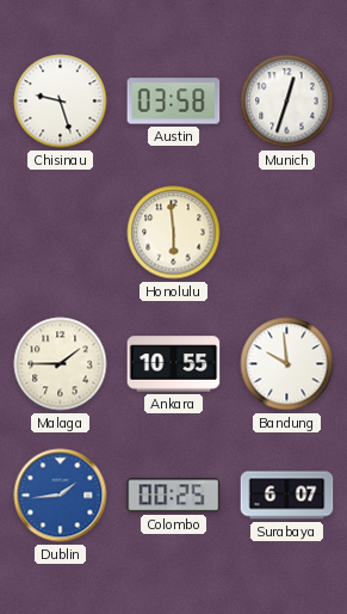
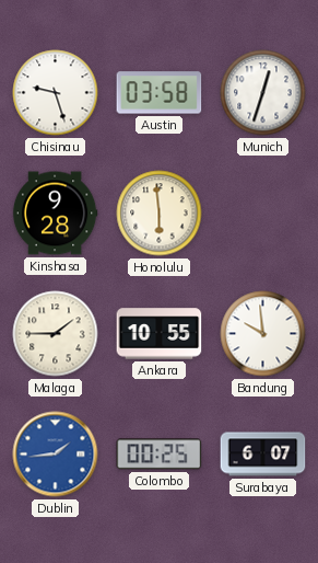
Kinshasa: none -> 9:28
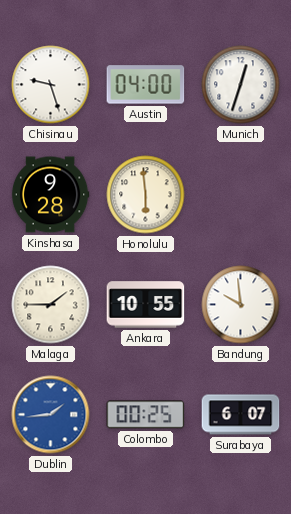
Austin: 03:58 -> 04:00
